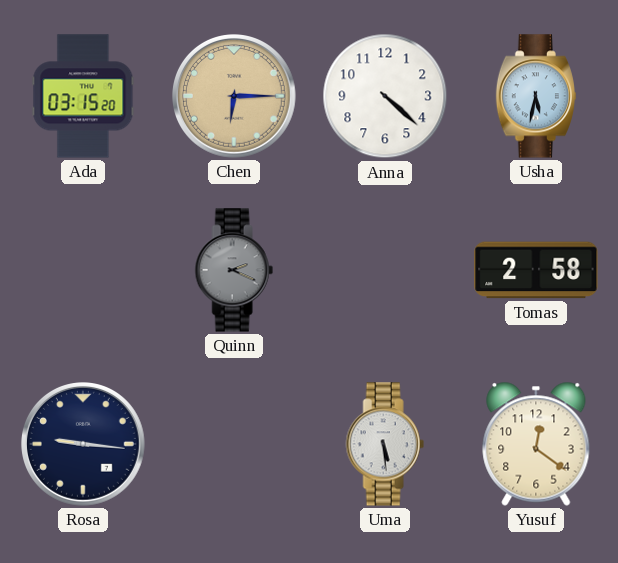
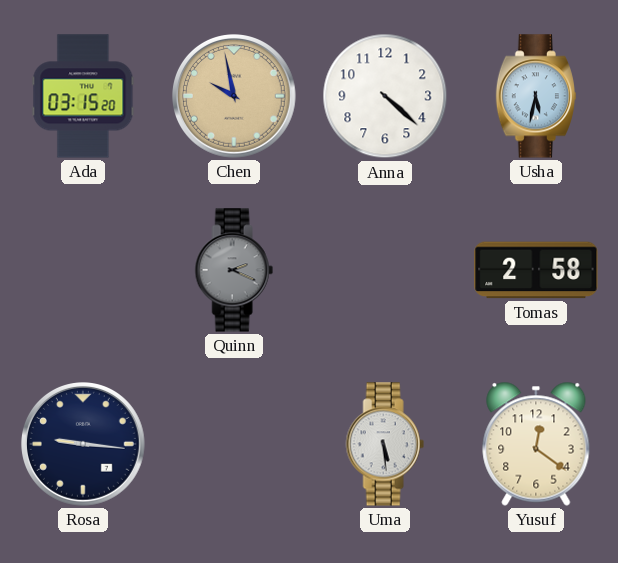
Chen: 6:15 -> 9:58
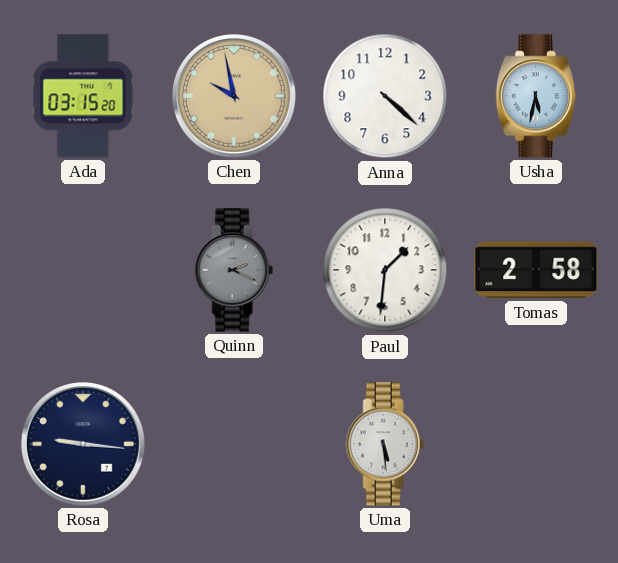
Paul: none -> 1:31
Yusuf: 12:21 -> none
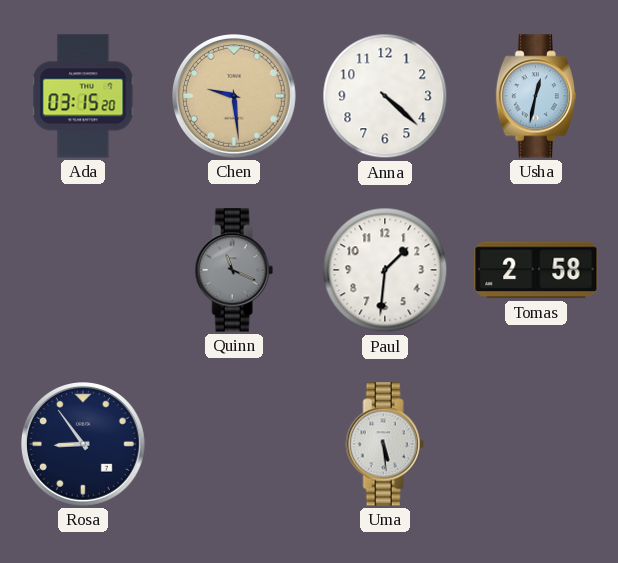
Chen: 9:58 -> 9:29
Usha: 5:32 -> 12:32
Quinn: 2:19 -> 11:19
Rosa: 9:16 -> 8:54
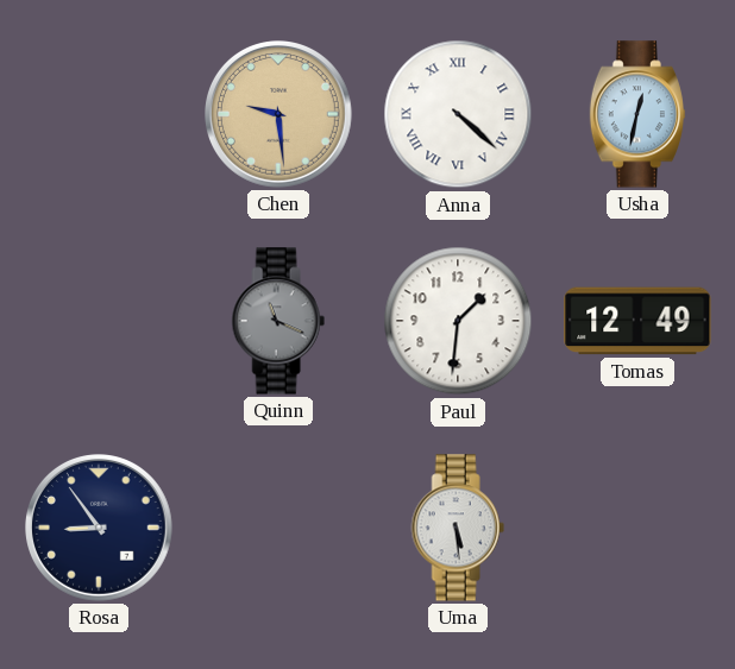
Ada: 03:15 -> none
Anna numerals: Arabic -> Roman
Tomas: 2:58 -> 12:49
